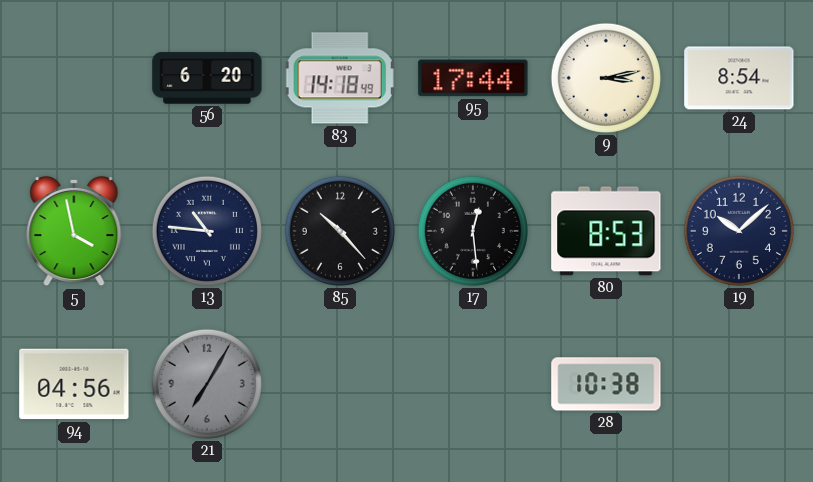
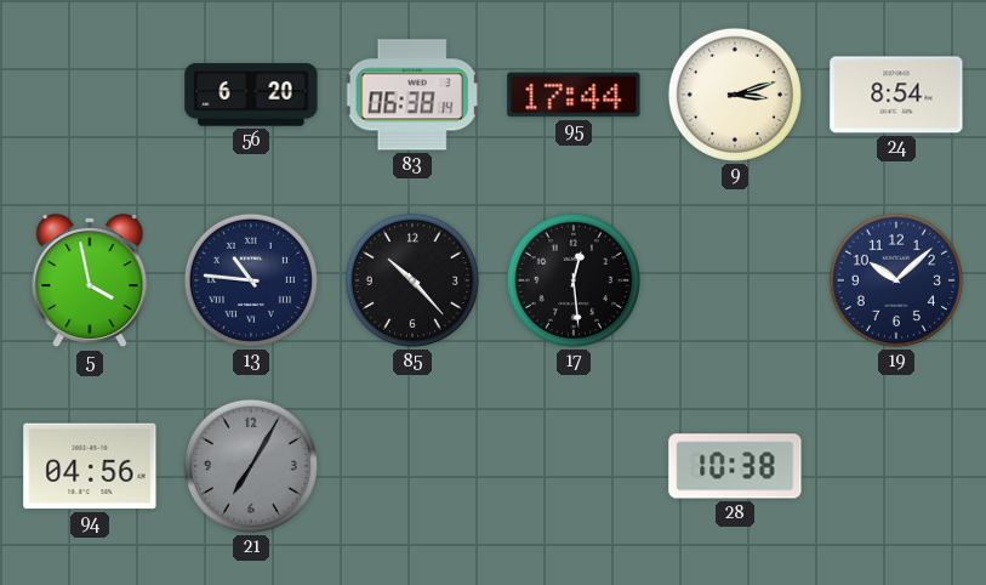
83: 14:18 -> 06:38
9: 3:13 -> 3:12
80: 8:53 -> none
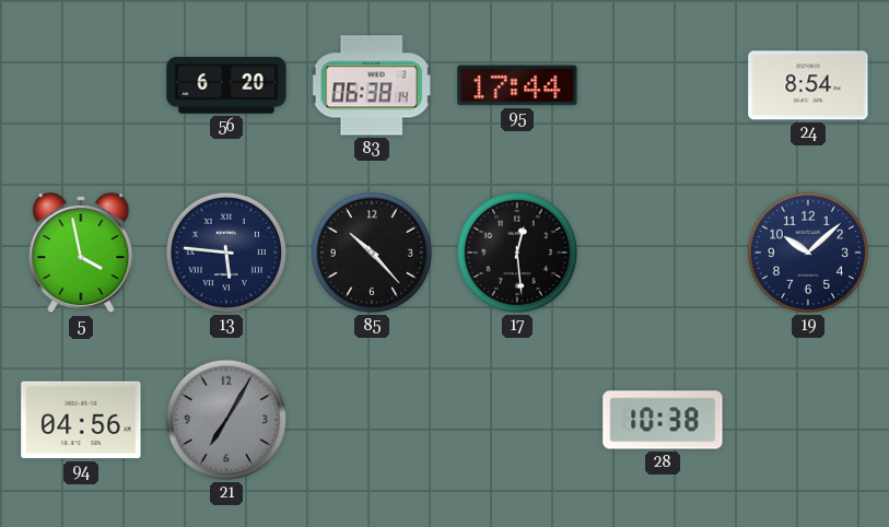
9: 3:12 -> none
13: 10:46 -> 5:46
